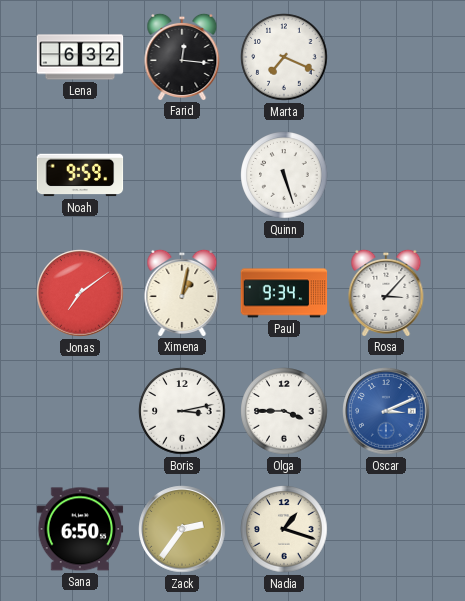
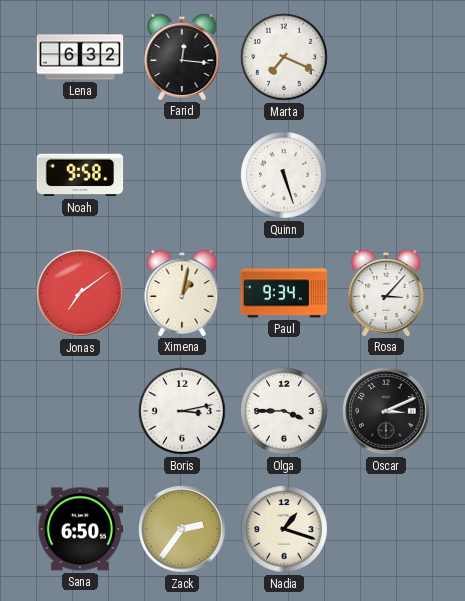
Noah: 9:59 -> 9:58
Oscar dial: blue -> black
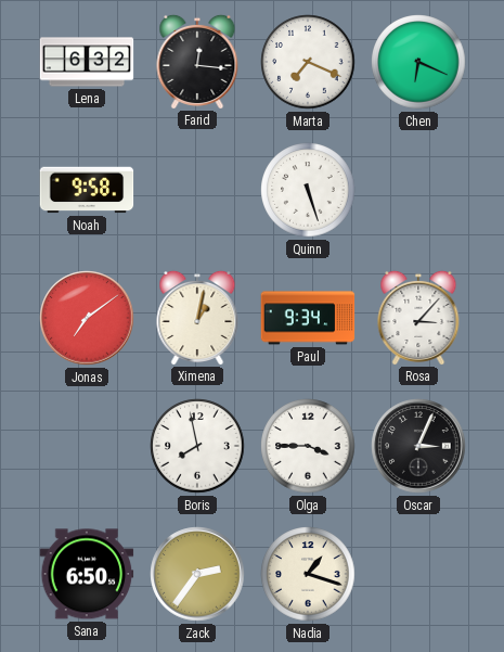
Chen: none -> 6:19
Boris: 3:13 -> 7:58
Oscar: 3:11 -> 3:04
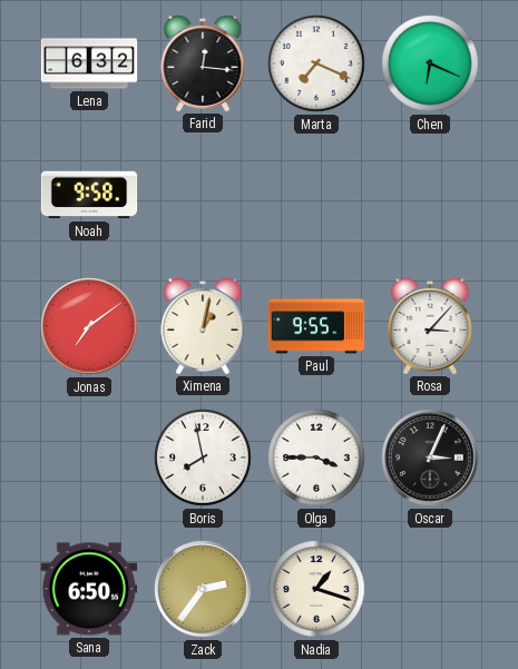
Quinn: 5:27 -> none
Paul: 9:34 -> 9:55
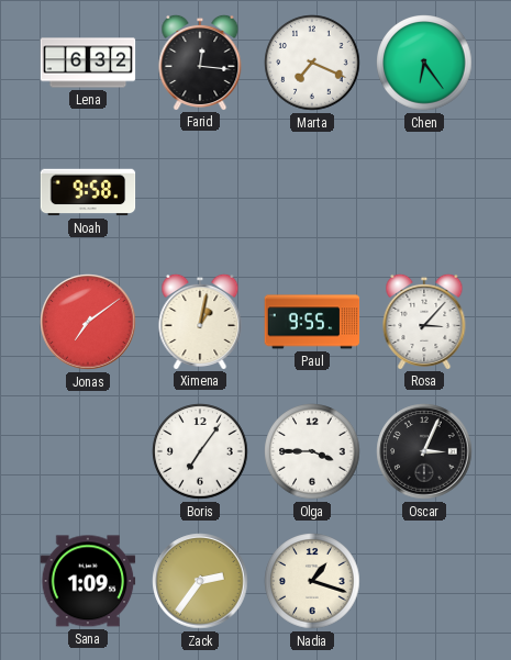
Chen: 6:19 -> 6:24
Boris: 7:58 -> 7:06
Sana: 6:50 -> 1:09
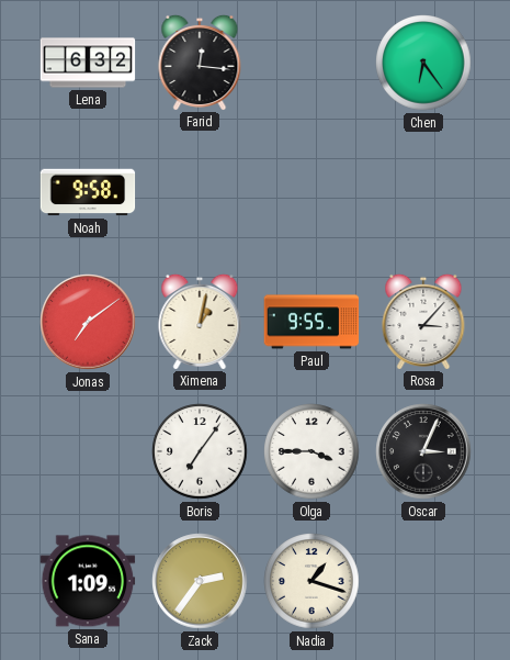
Marta: 7:19 -> none
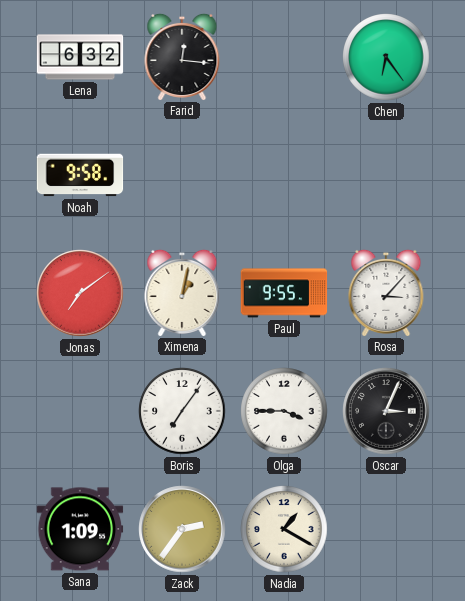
Nadia: 1:18 -> 1:20
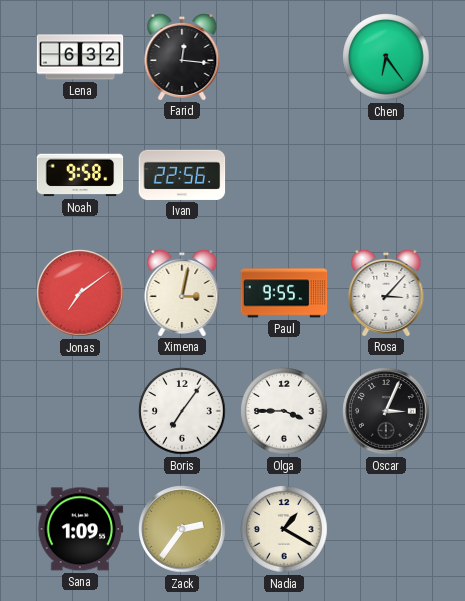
Ivan: none -> 22:56
Ximena: 1:02 -> 3:02
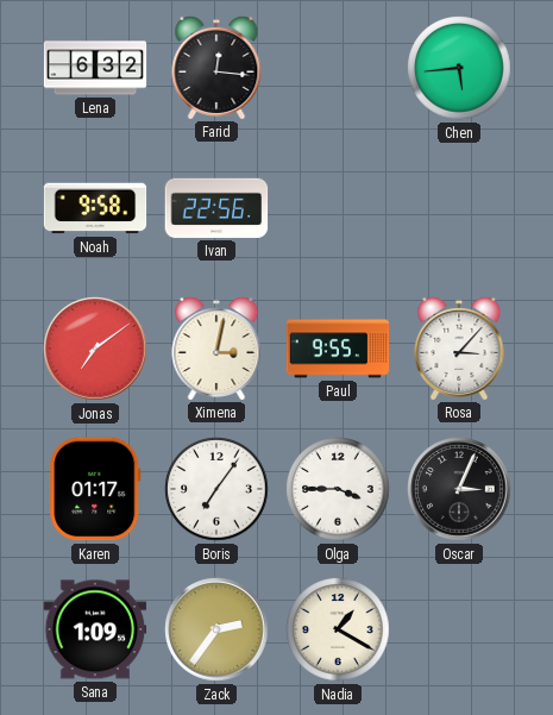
Chen: 6:24 -> 5:44
Karen: none -> 01:17
